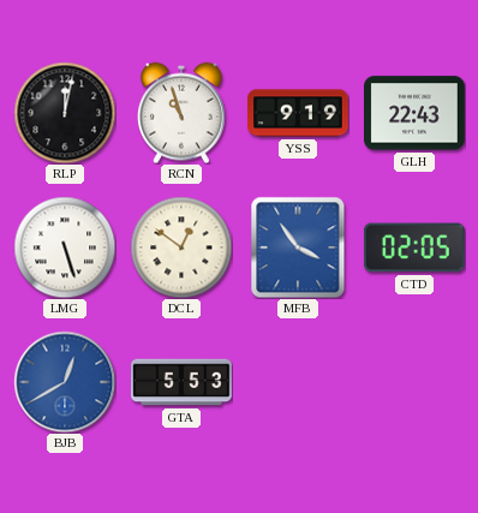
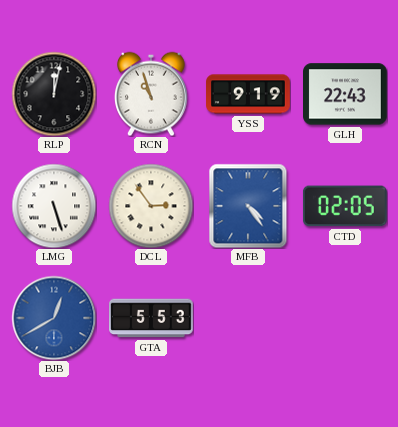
DCL: 12:51 -> 2:54
MFB: 3:54 -> 4:24
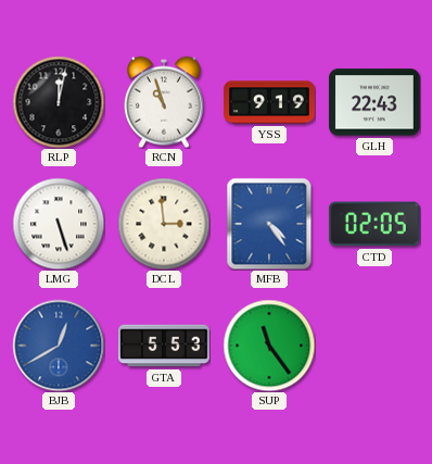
DCL: 2:54 -> 2:59
SUP: none -> 11:24
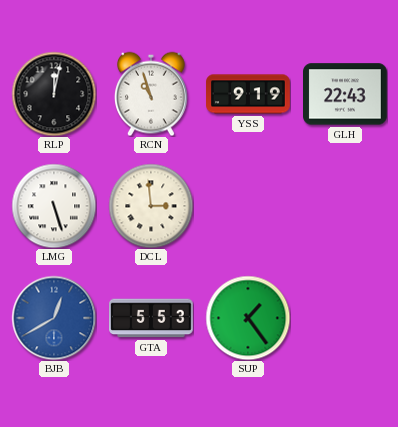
MFB: 4:24 -> none
CTD: 02:05 -> none
SUP: 11:24 -> 1:24
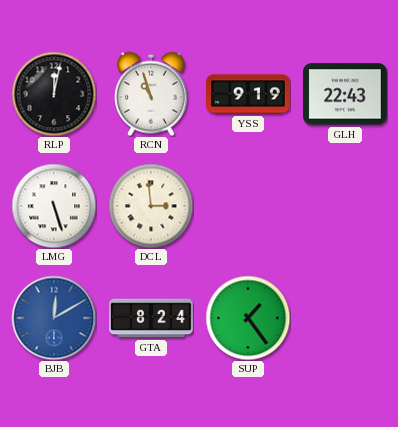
BJB: 12:40 -> 12:10
GTA: 5:53 -> 8:24
